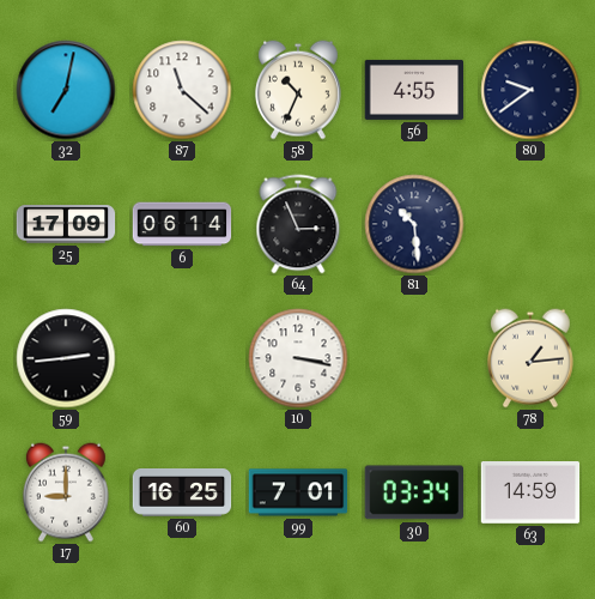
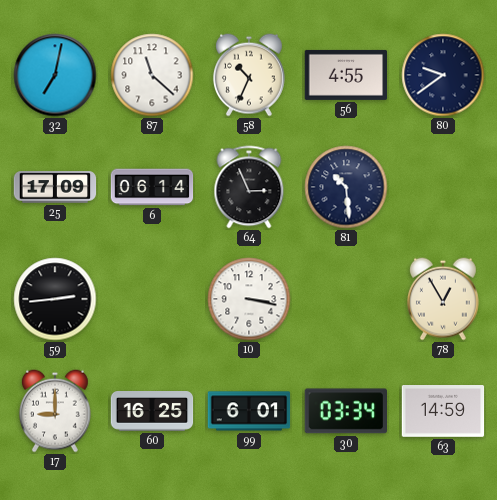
78: 1:14 -> 12:55
99: 7:01 -> 6:01
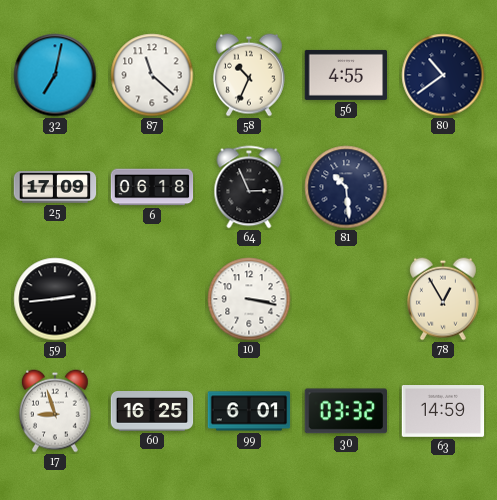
80: 9:39 -> 10:39
6: 06:14 -> 06:18
17: 9:00 -> 8:57
30: 03:34 -> 03:32
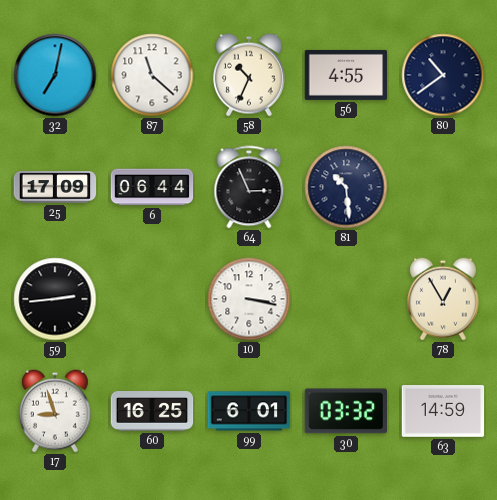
6: 06:18 -> 06:44
